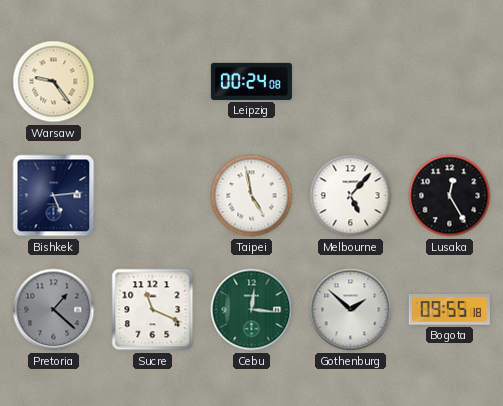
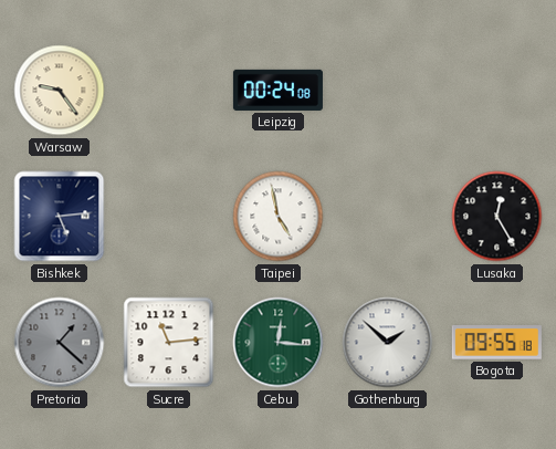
Melbourne: 5:07 -> none
Sucre: 11:19 -> 11:14
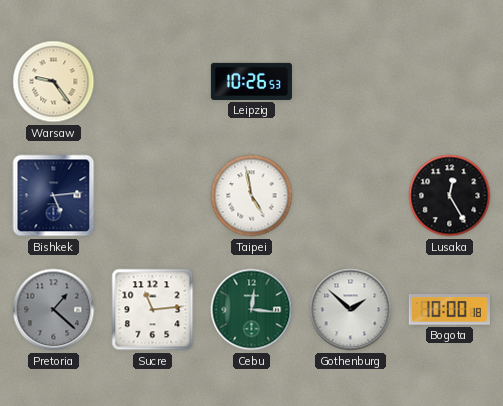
Leipzig: 00:24 -> 10:26
Bogota: 09:55 -> 10:00
